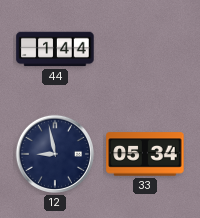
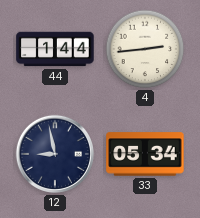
4: none -> 2:44
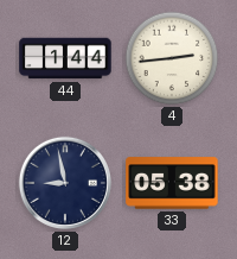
33: 05:34 -> 05:38
